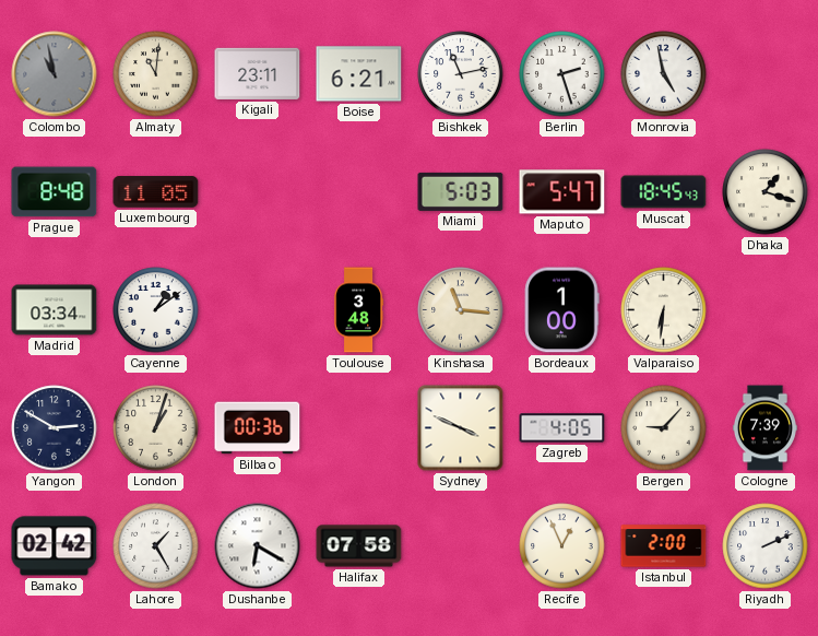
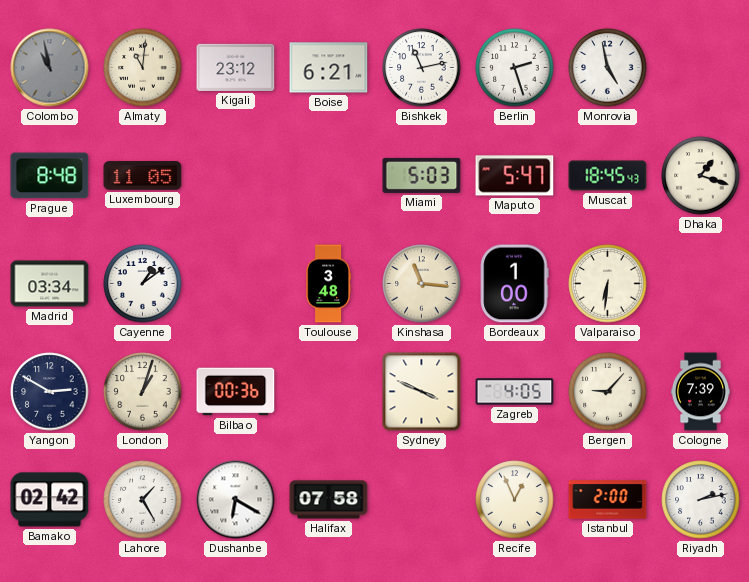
Kigali: 23:11 -> 23:12
Riyadh: 2:11 -> 2:13
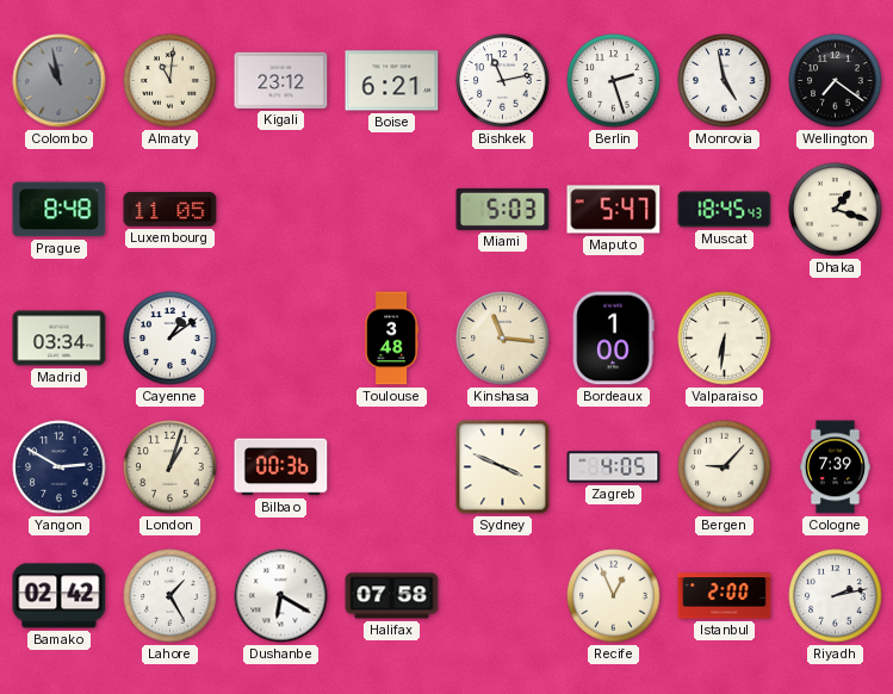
Wellington: none -> 7:21
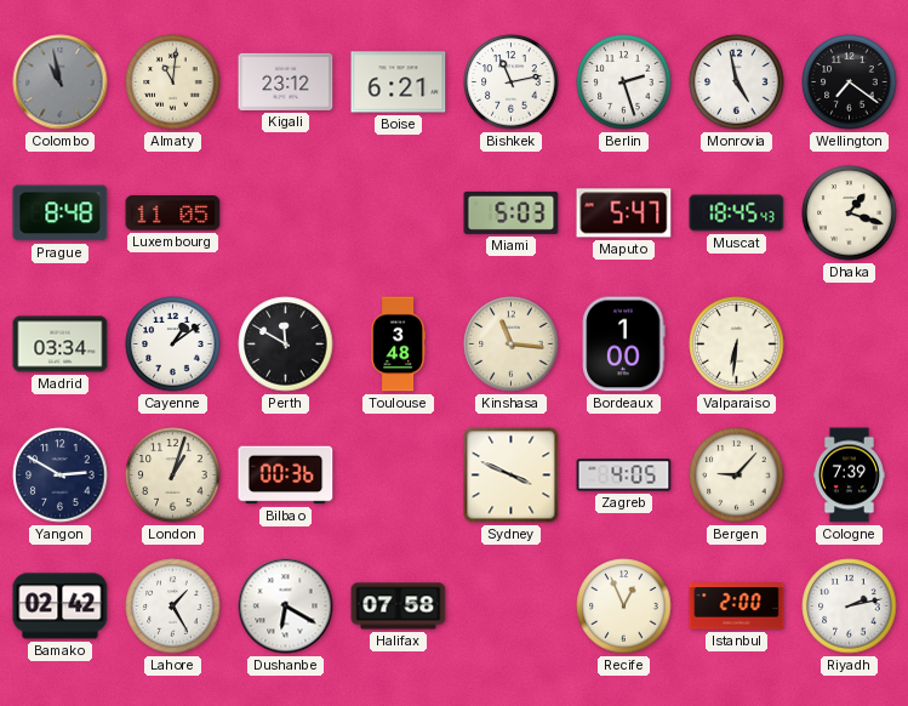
Perth: none -> 11:50
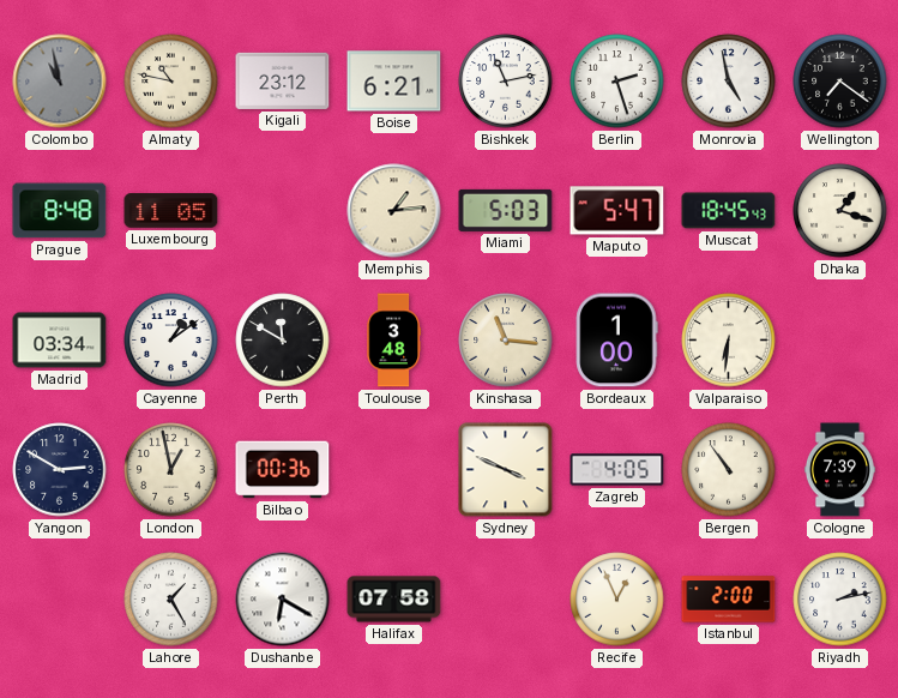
Almaty: 11:01 -> 10:47
Memphis: none -> 1:14
London: 1:03 -> 12:58
Bergen: 9:07 -> 10:54
Bamako: 02:42 -> none
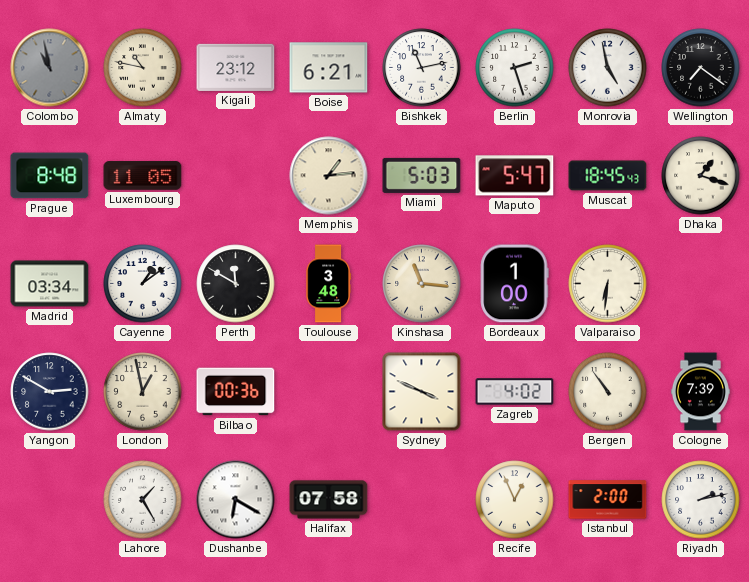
Zagreb: 4:05 -> 4:02
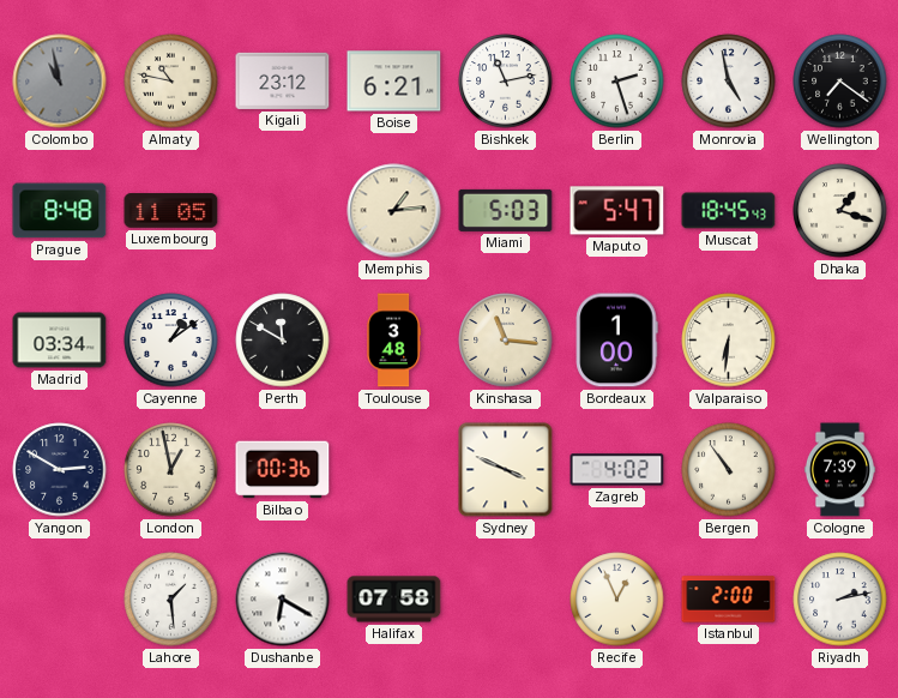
Lahore: 1:25 -> 1:29
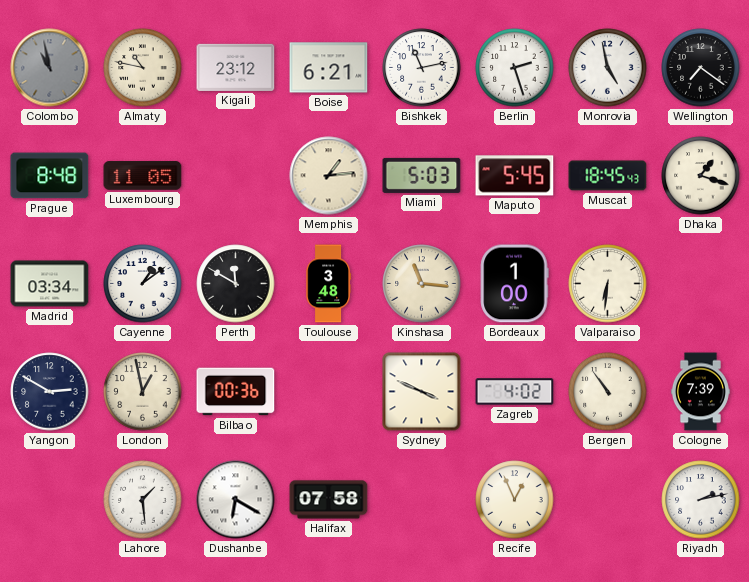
Maputo: 5:47 -> 5:45
Istanbul: 2:00 -> none
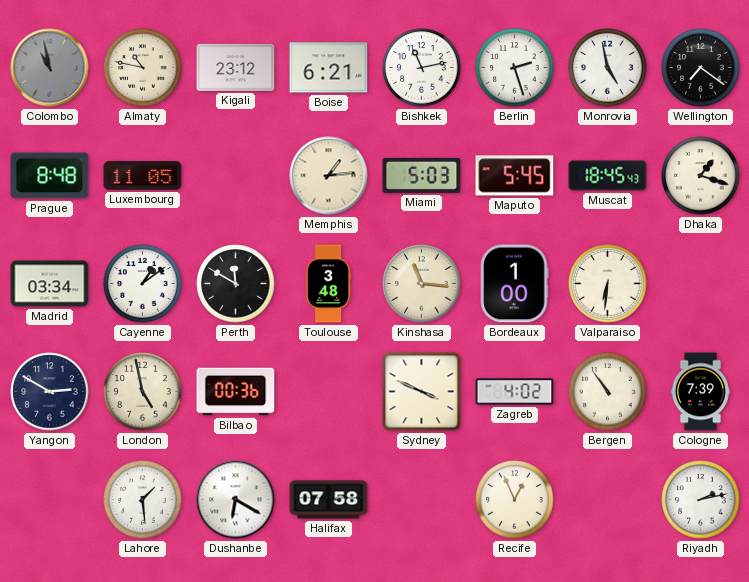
London: 12:58 -> 4:58
